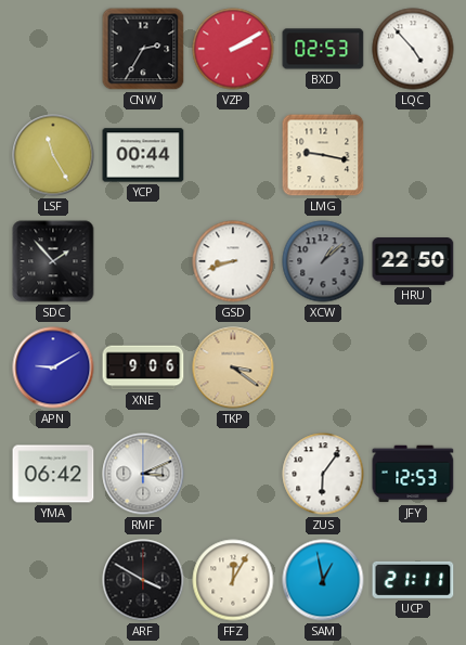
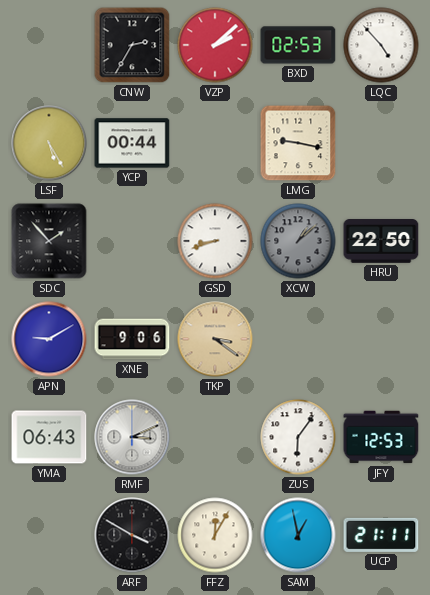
VZP: 2:10 -> 2:08
LSF: 11:25 -> 5:25
YMA: 06:42 -> 06:43
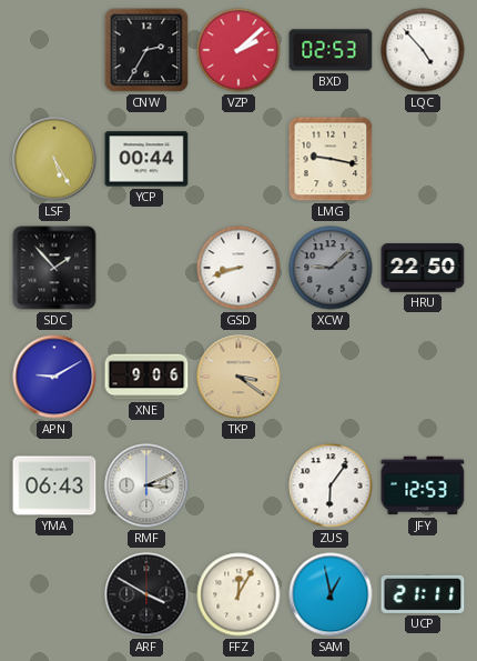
XCW: 1:08 -> 9:08
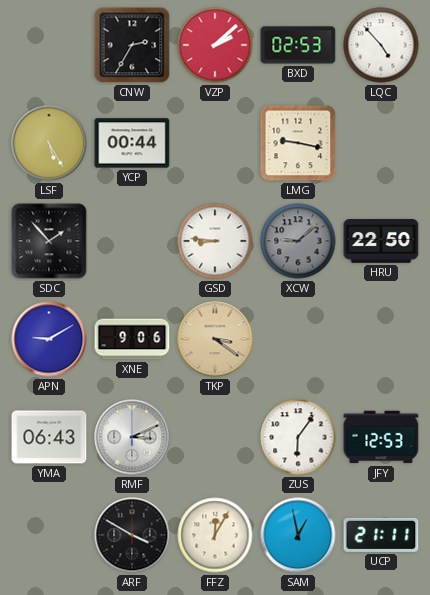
GSD: 8:42 -> 8:46
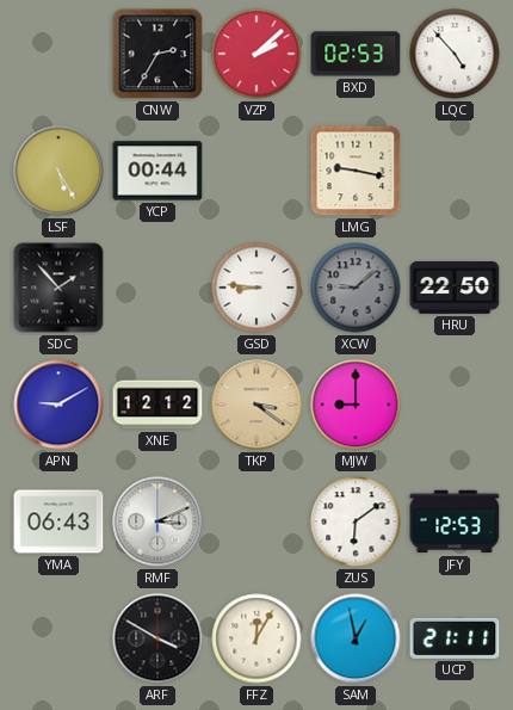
XNE: 9:06 -> 12:12
MJW: none -> 9:00
ZUS: 6:06 -> 6:09
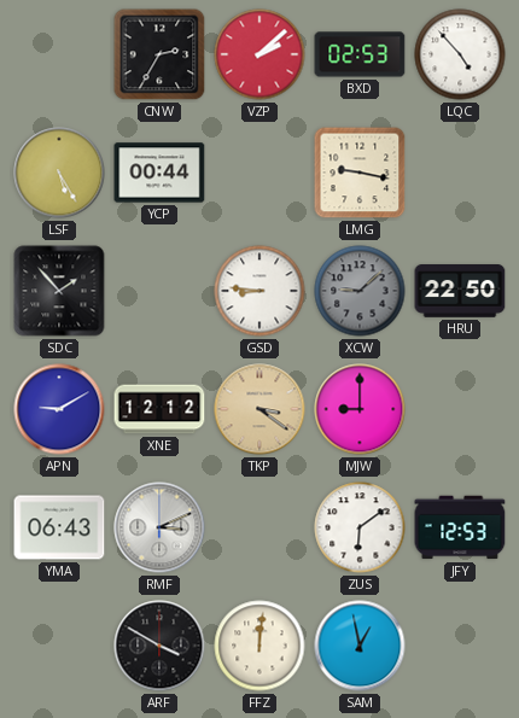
FFZ: 12:05 -> 12:01
UCP: 21:11 -> none
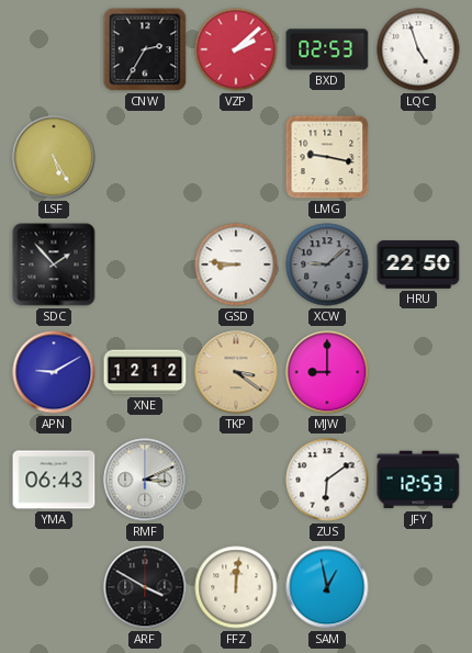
LQC: 4:53 -> 4:57
YCP: 00:44 -> none
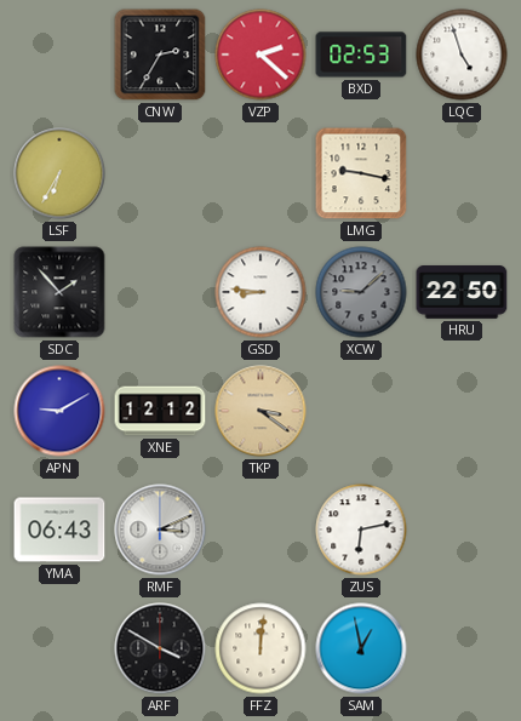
VZP: 2:08 -> 2:22
LSF: 5:25 -> 6:35
MJW: 9:00 -> none
ZUS: 6:09 -> 6:13
JFY: 12:53 -> none
